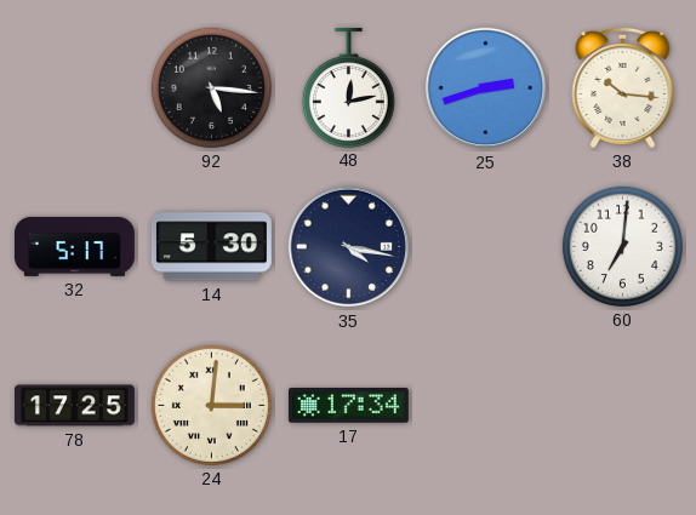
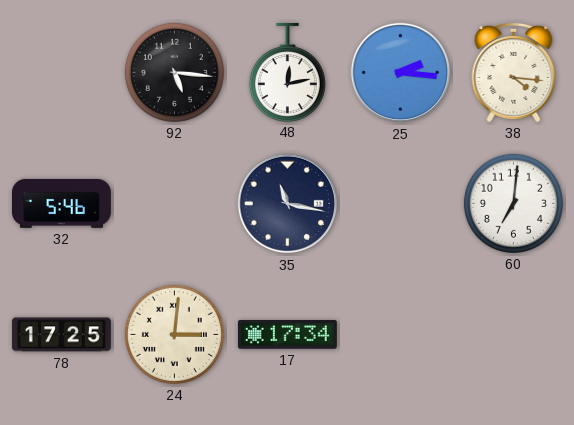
25: 2:42 -> 2:16
38: 10:16 -> 4:16
32: 5:17 -> 5:46
14: 5:30 -> none
35: 4:17 -> 11:17
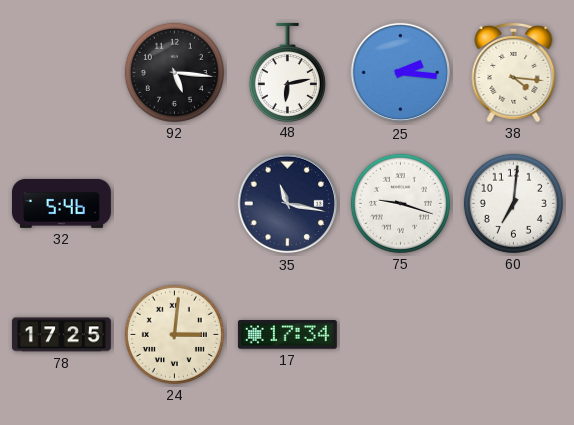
48: 12:13 -> 6:13
75: none -> 9:18
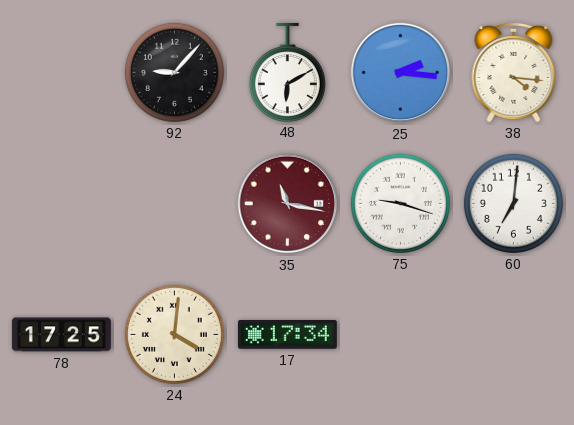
92: 5:16 -> 9:07
48: 6:13 -> 6:10
32: 5:46 -> none
35 dial: navy -> burgundy
24: 3:01 -> 4:01
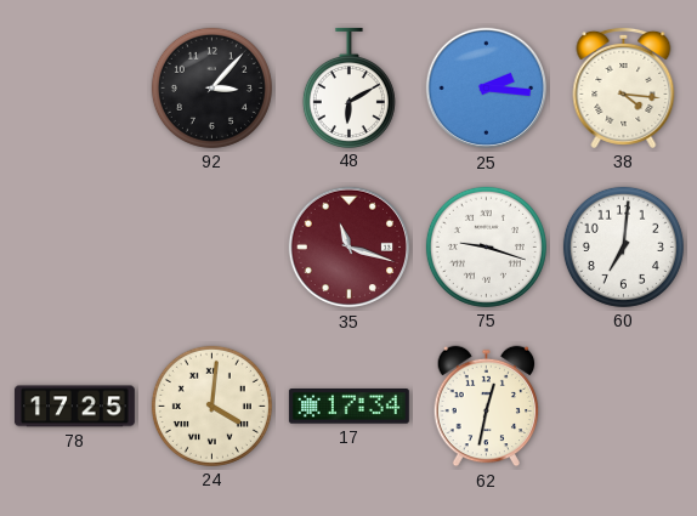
92: 9:07 -> 3:07
35: 11:17 -> 11:18
62: none -> 12:32
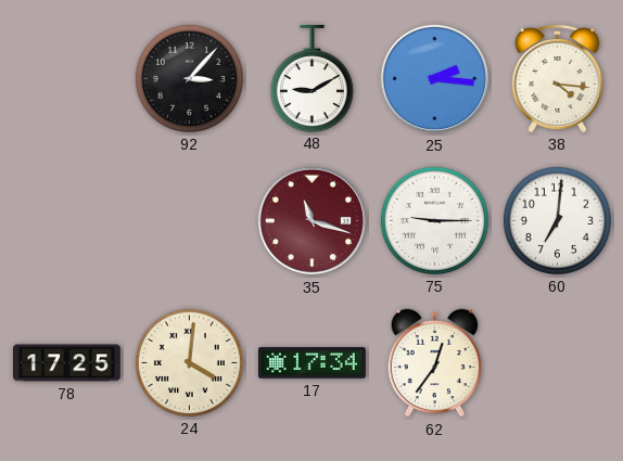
48: 6:10 -> 9:10
75: 9:18 -> 9:15
62: 12:32 -> 12:36
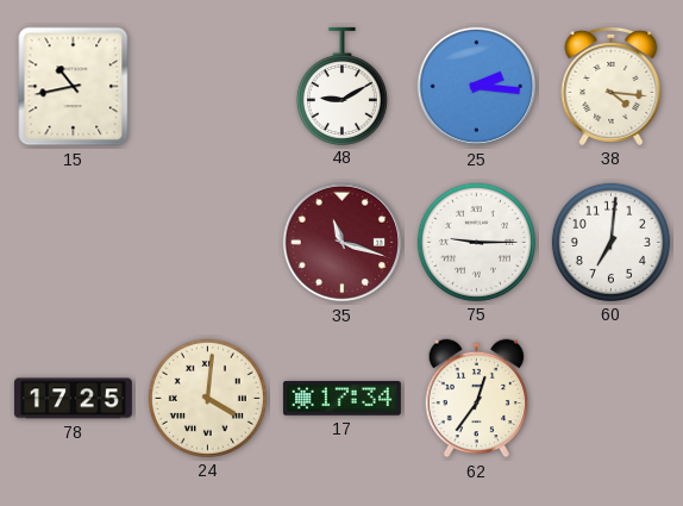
15: none -> 10:43
92: 3:07 -> none
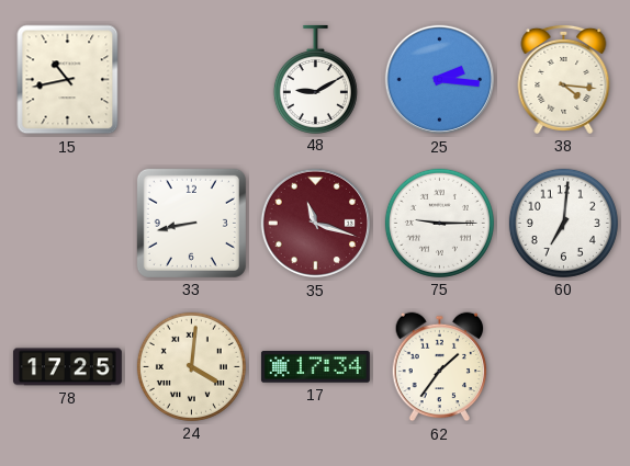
33: none -> 8:43
62: 12:36 -> 1:36
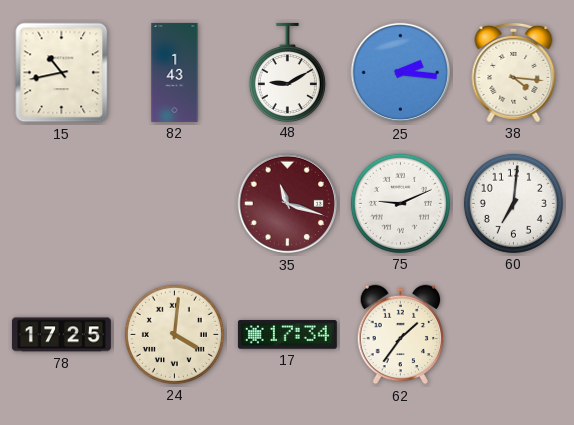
82: none -> 1:43
33: 8:43 -> none
75: 9:15 -> 9:11
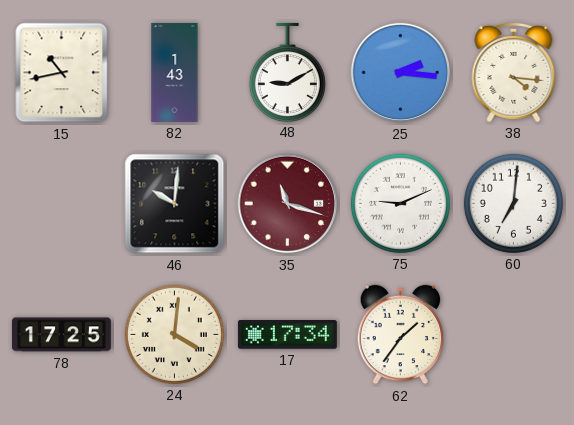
46: none -> 10:01
